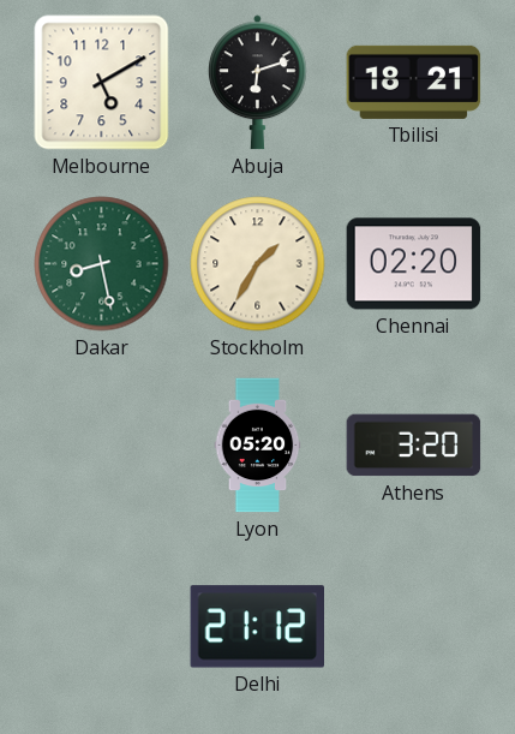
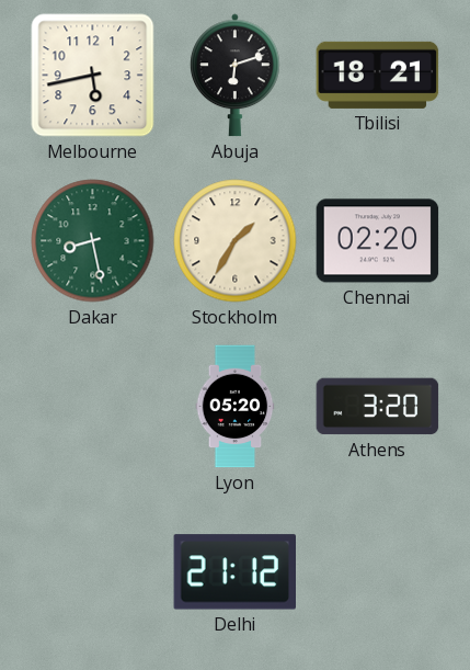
Melbourne: 5:10 -> 5:43
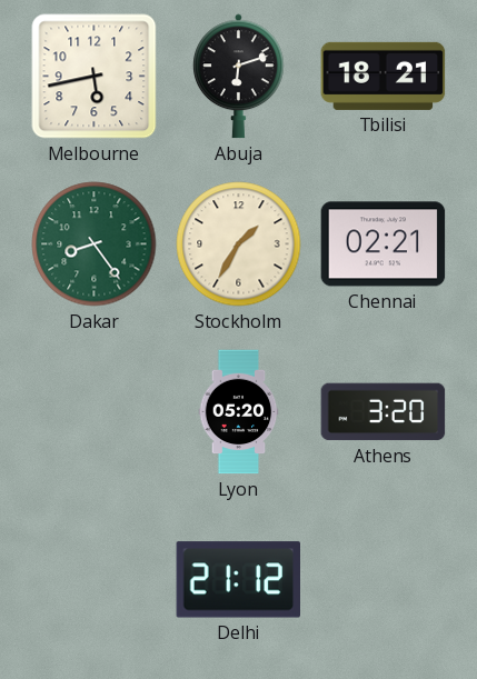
Dakar: 8:28 -> 8:24
Chennai: 02:20 -> 02:21
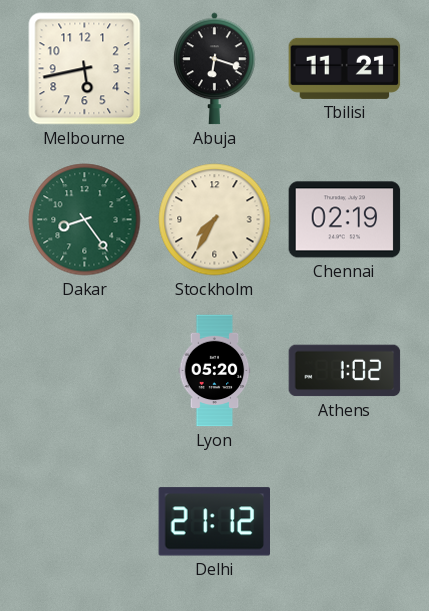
Abuja: 6:12 -> 6:18
Tbilisi: 18:21 -> 11:21
Stockholm: 1:35 -> 7:35
Chennai: 02:21 -> 02:19
Athens: 3:20 -> 1:02
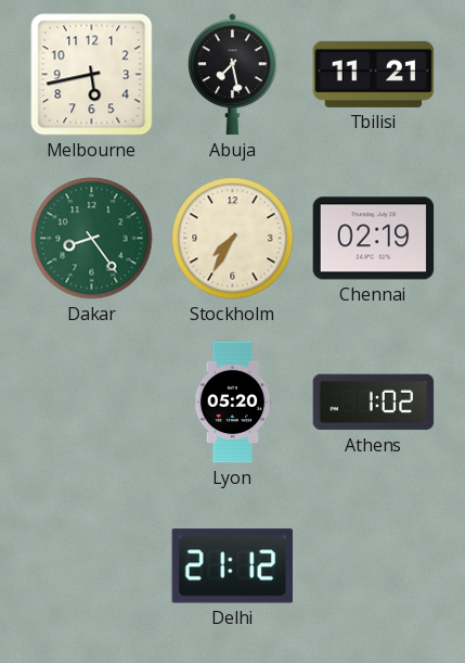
Abuja: 6:18 -> 7:28
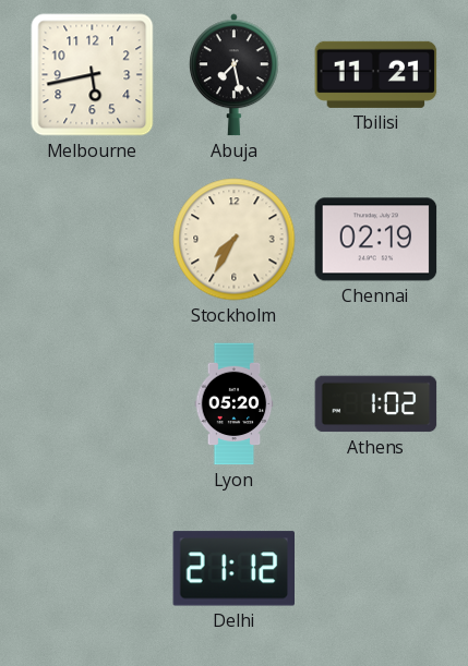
Dakar: 8:24 -> none
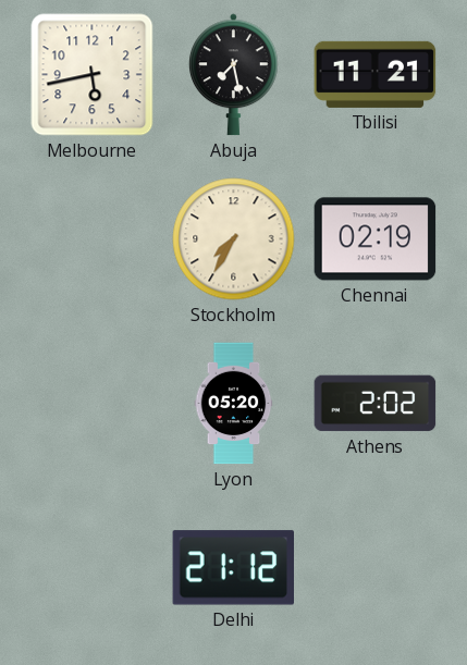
Athens: 1:02 -> 2:02
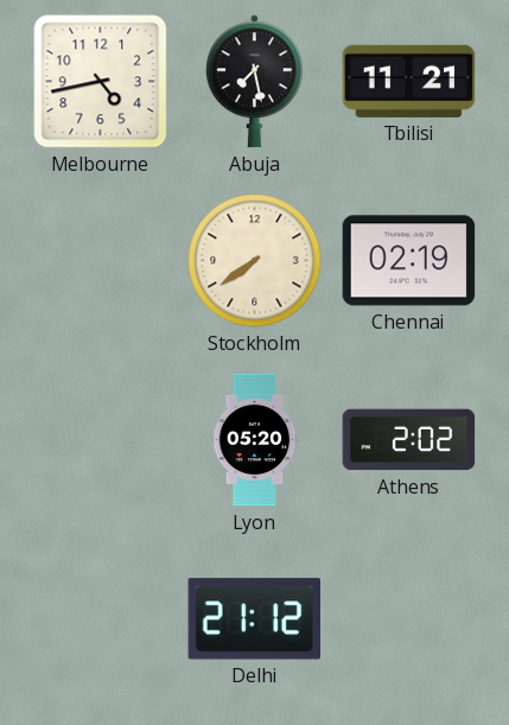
Melbourne: 5:43 -> 4:43
Stockholm: 7:35 -> 7:39
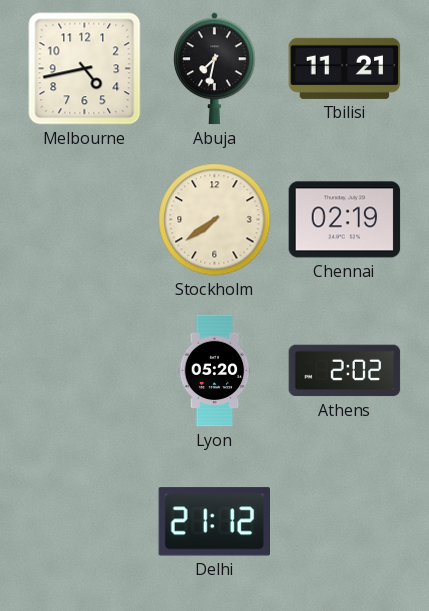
Abuja: 7:28 -> 7:32
